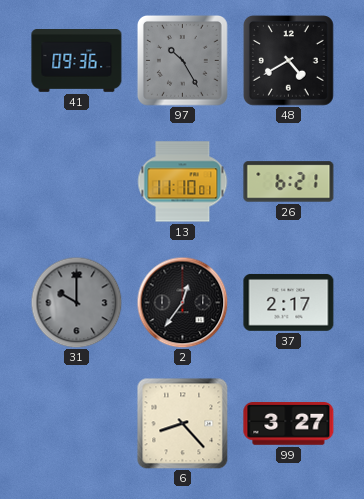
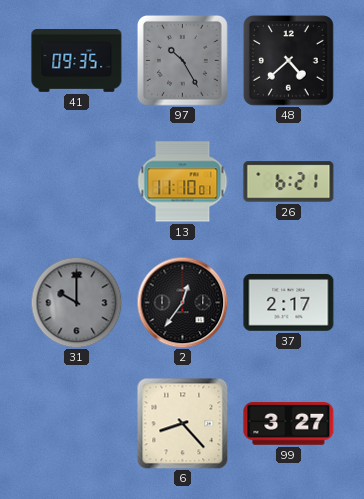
41: 09:36 -> 09:35
48: 4:40 -> 4:38
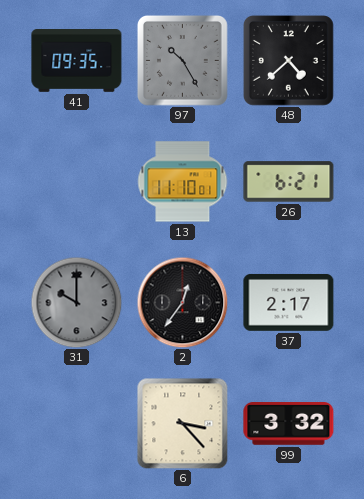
6: 8:23 -> 3:23
99: 3:27 -> 3:32
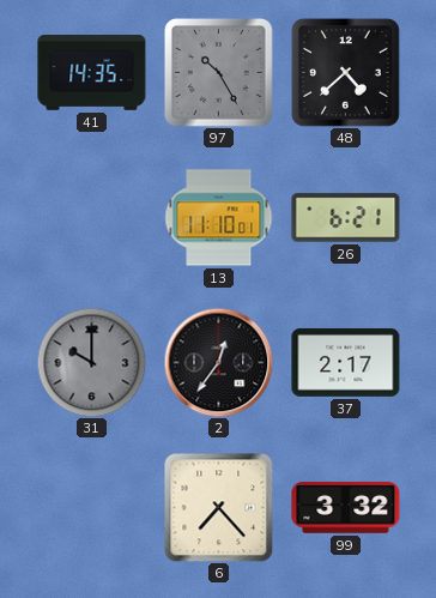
41: 09:35 -> 14:35
6: 3:23 -> 7:23
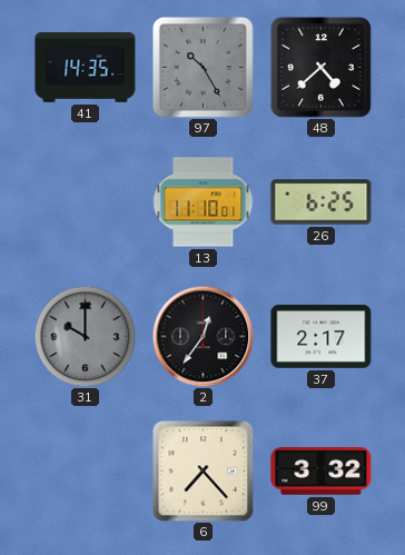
26: 6:21 -> 6:25
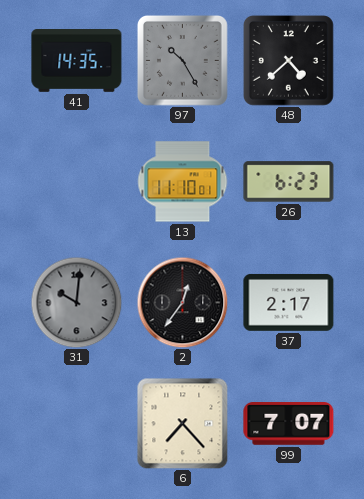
26: 6:25 -> 6:23
31: 10:00 -> 10:01
99: 3:32 -> 7:07
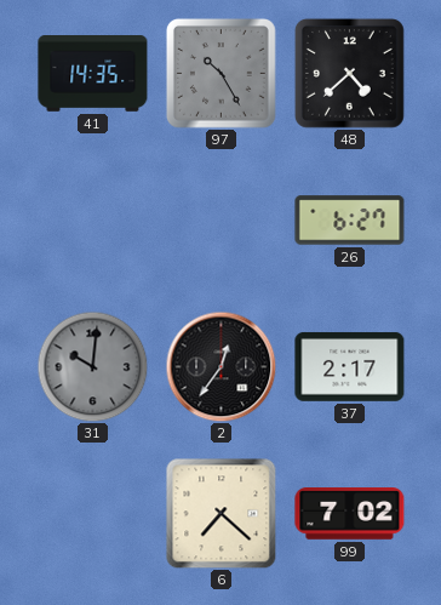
13: 11:10 -> none
26: 6:23 -> 6:27
6: 7:23 -> 7:22
99: 7:07 -> 7:02
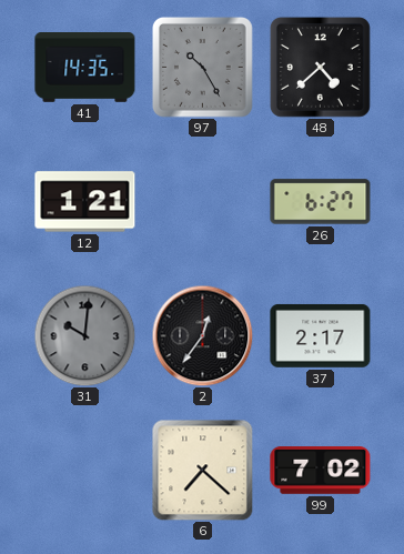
12: none -> 1:21
